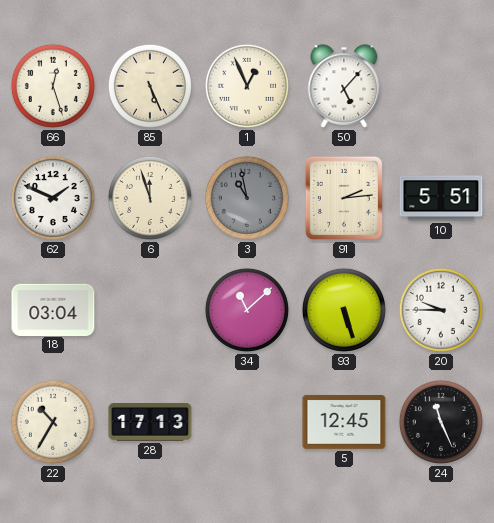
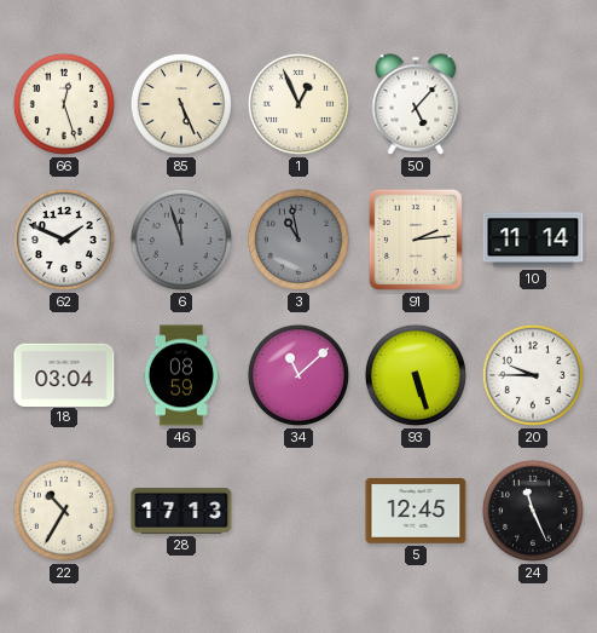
6 dial: cream -> grey
10: 5:51 -> 11:14
46: none -> 08:59
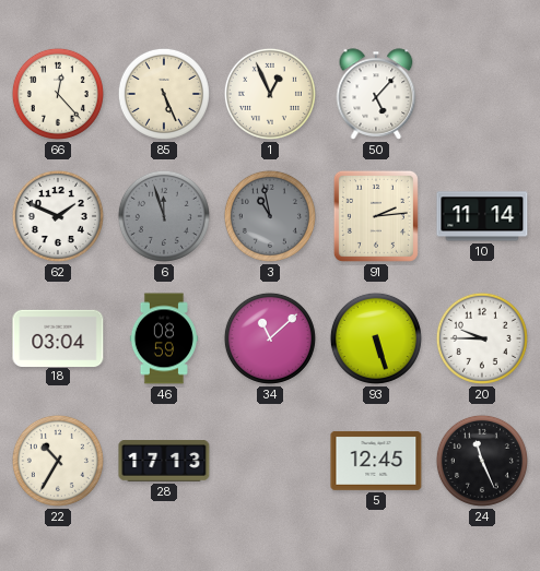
66: 12:27 -> 12:23
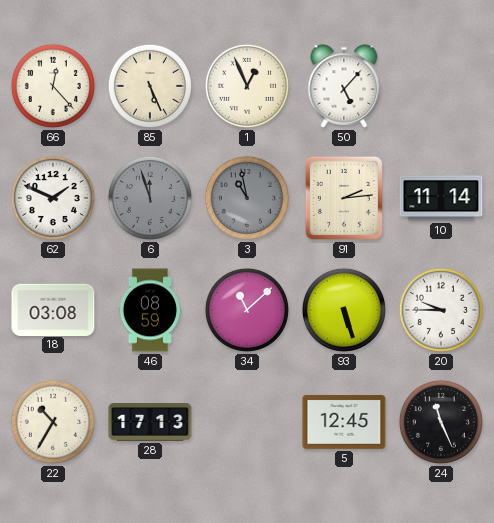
18: 03:04 -> 03:08
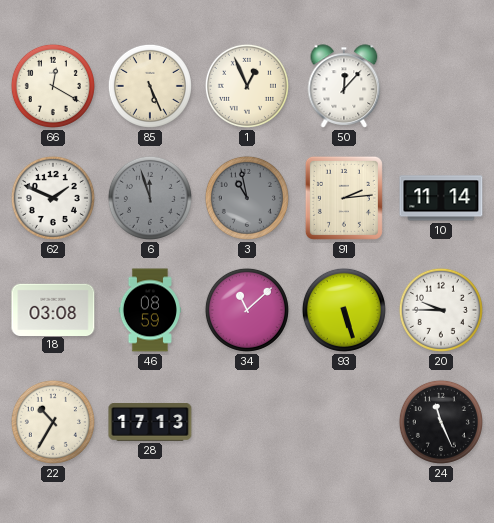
66: 12:23 -> 12:20
50: 5:07 -> 12:07
5: 12:45 -> none
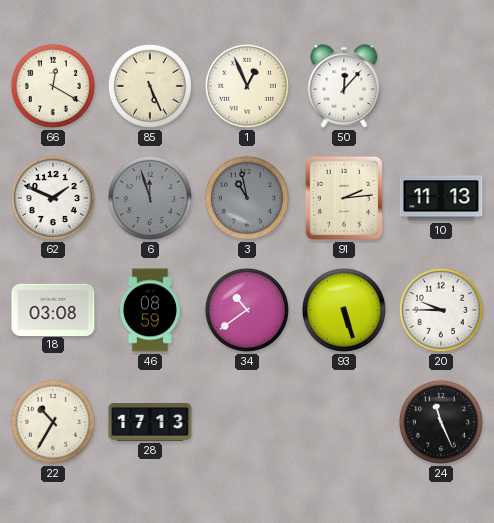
10: 11:14 -> 11:13
34: 11:08 -> 10:39
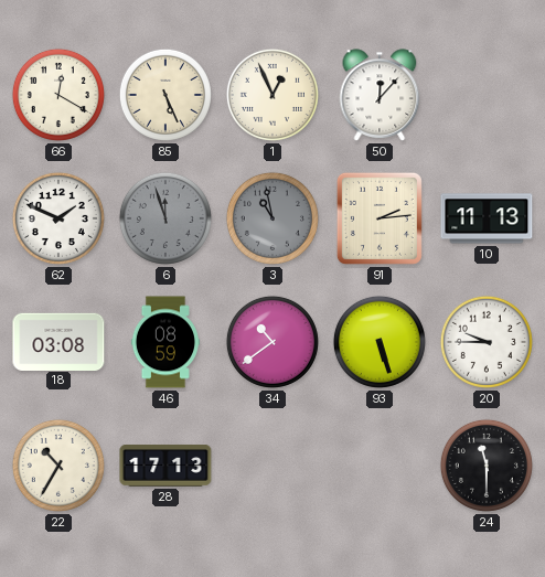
24: 11:26 -> 11:30
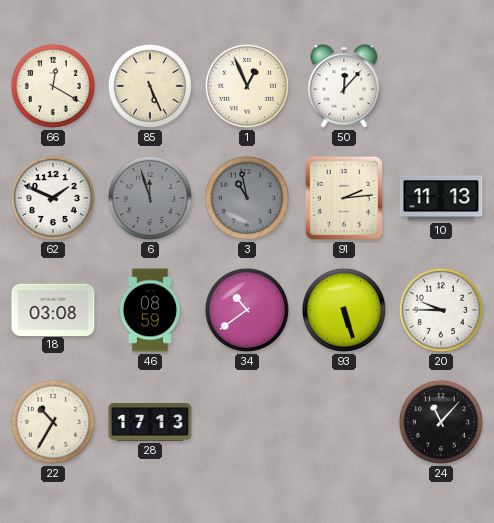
24: 11:30 -> 11:07
